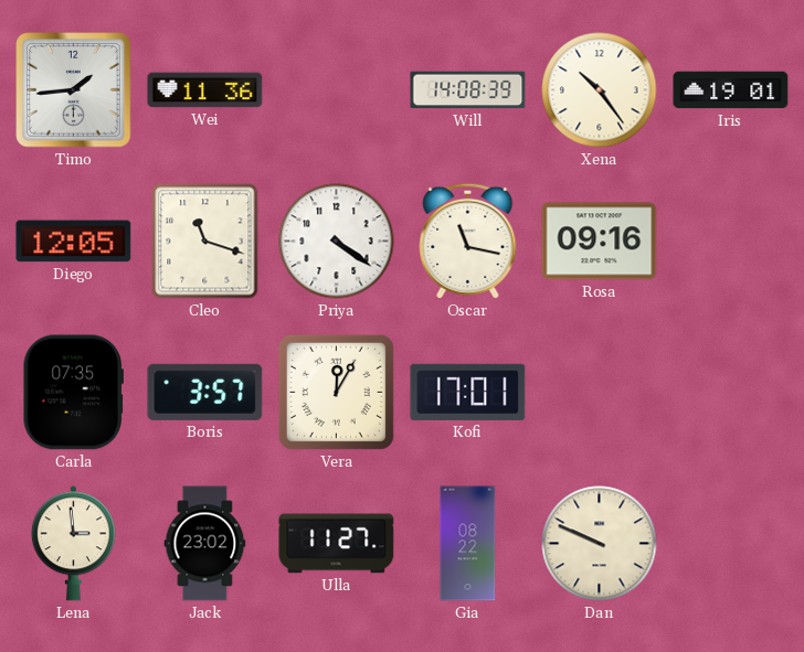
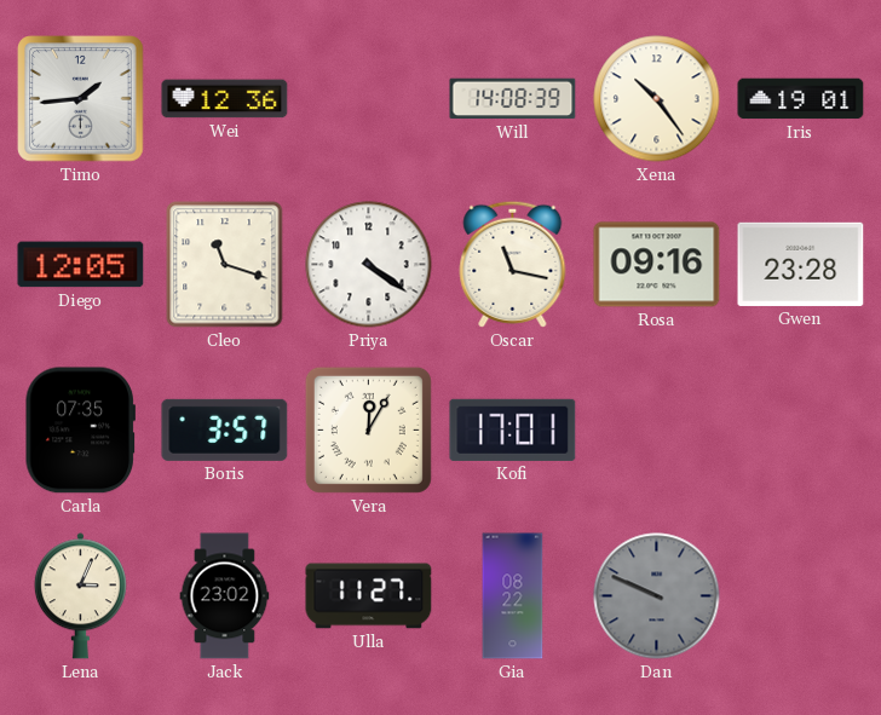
Wei: 11:36 -> 12:36
Gwen: none -> 23:28
Lena: 2:59 -> 3:04
Dan dial: cream -> grey
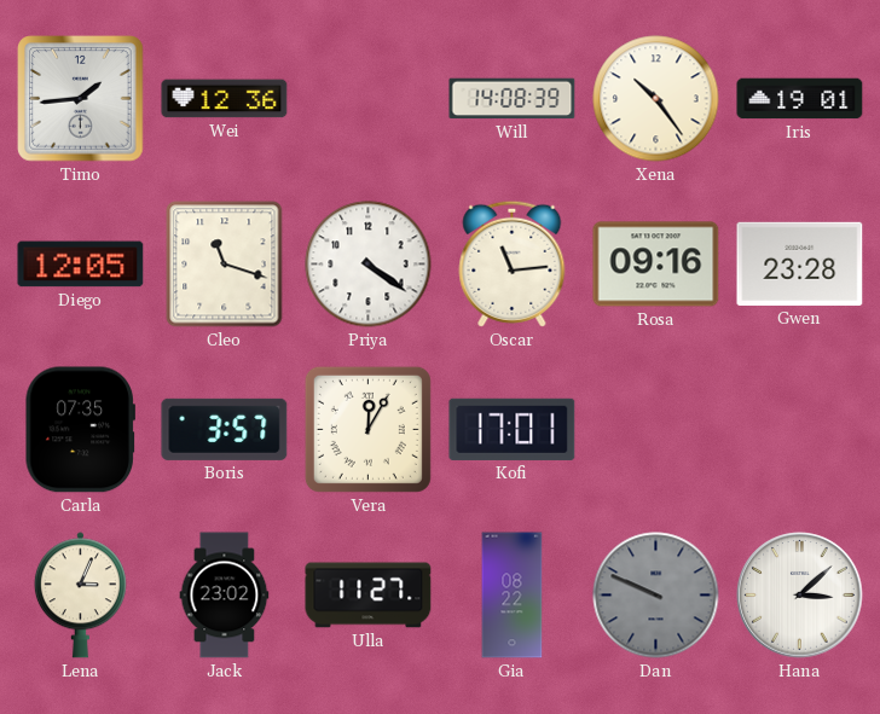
Oscar: 11:17 -> 11:14
Hana: none -> 3:08
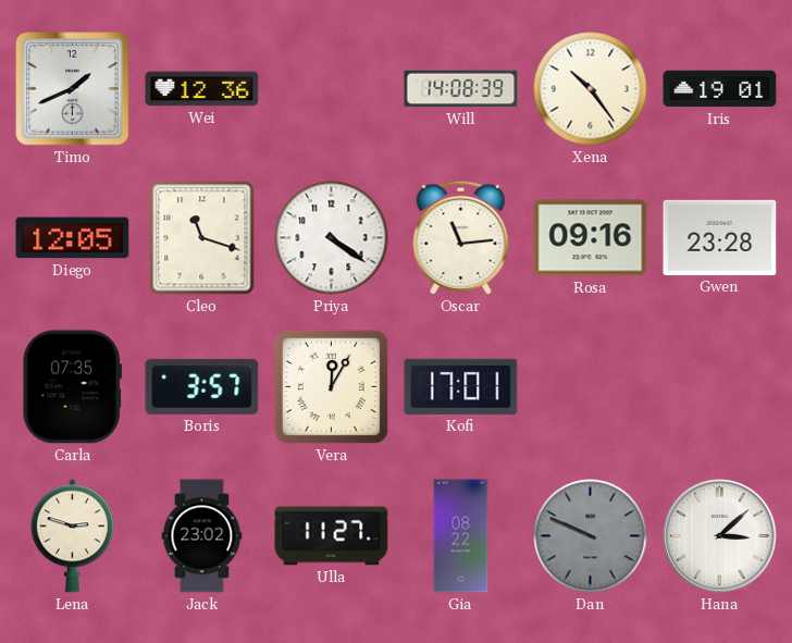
Timo: 1:44 -> 1:41
Lena: 3:04 -> 2:48
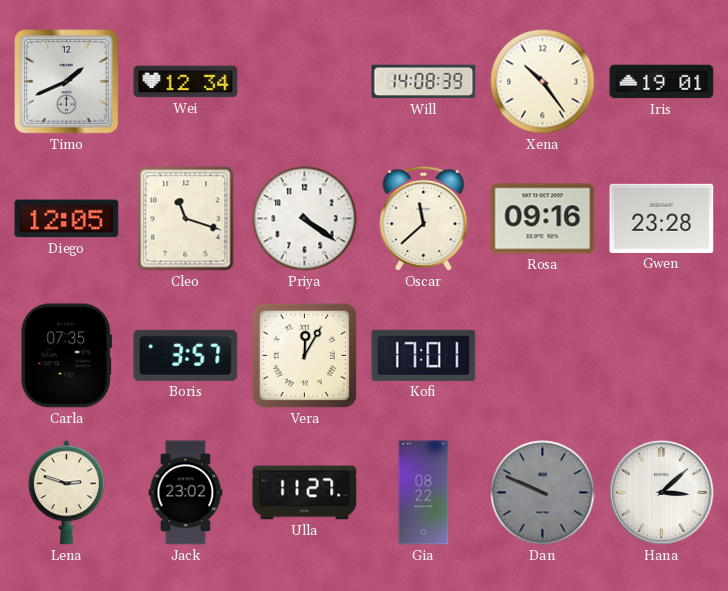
Wei: 12:36 -> 12:34
Oscar: 11:14 -> 11:38
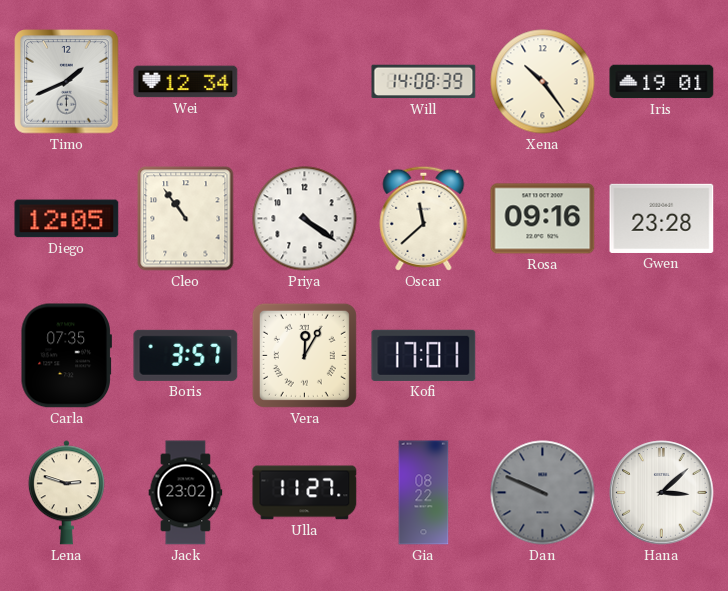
Cleo: 11:18 -> 10:54
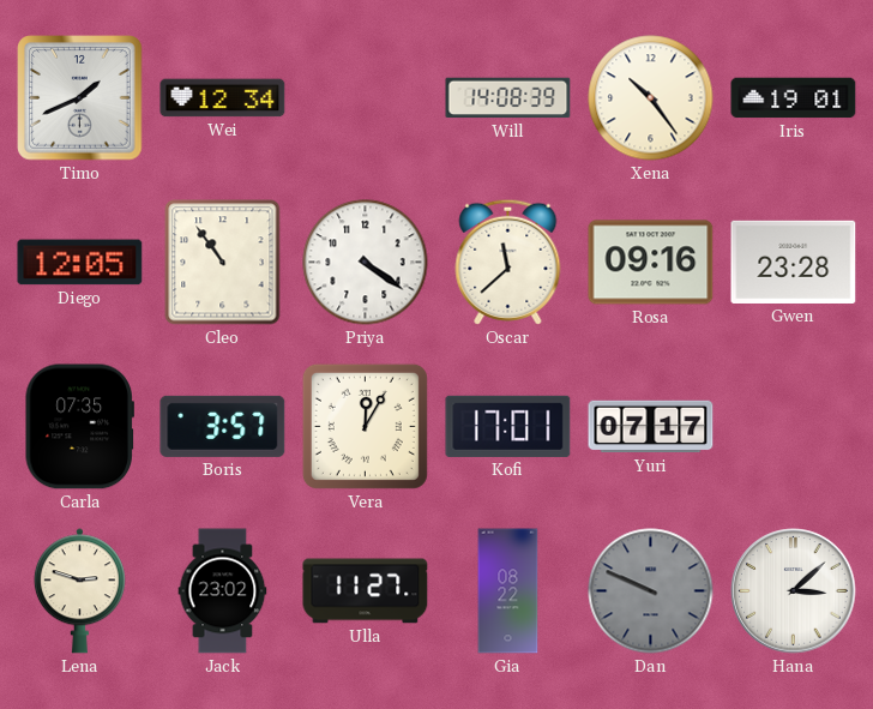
Yuri: none -> 07:17
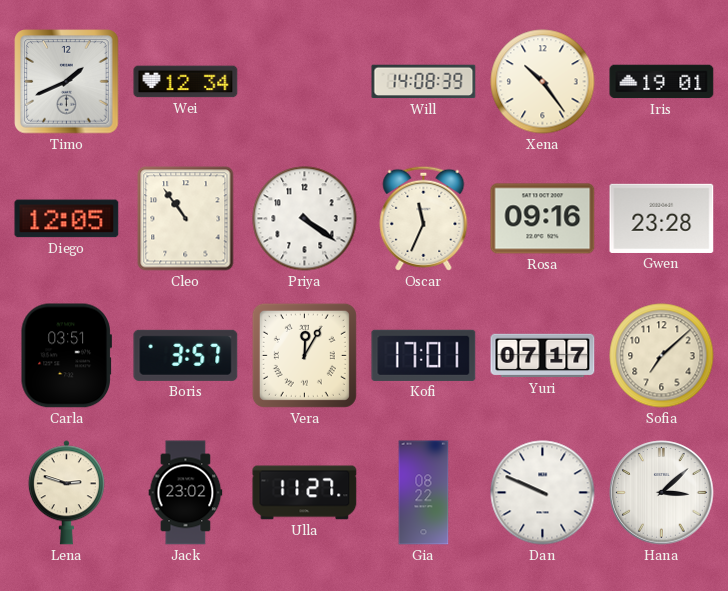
Oscar: 11:38 -> 11:34
Carla: 07:35 -> 03:51
Sofia: none -> 7:08
Dan dial: grey -> white
